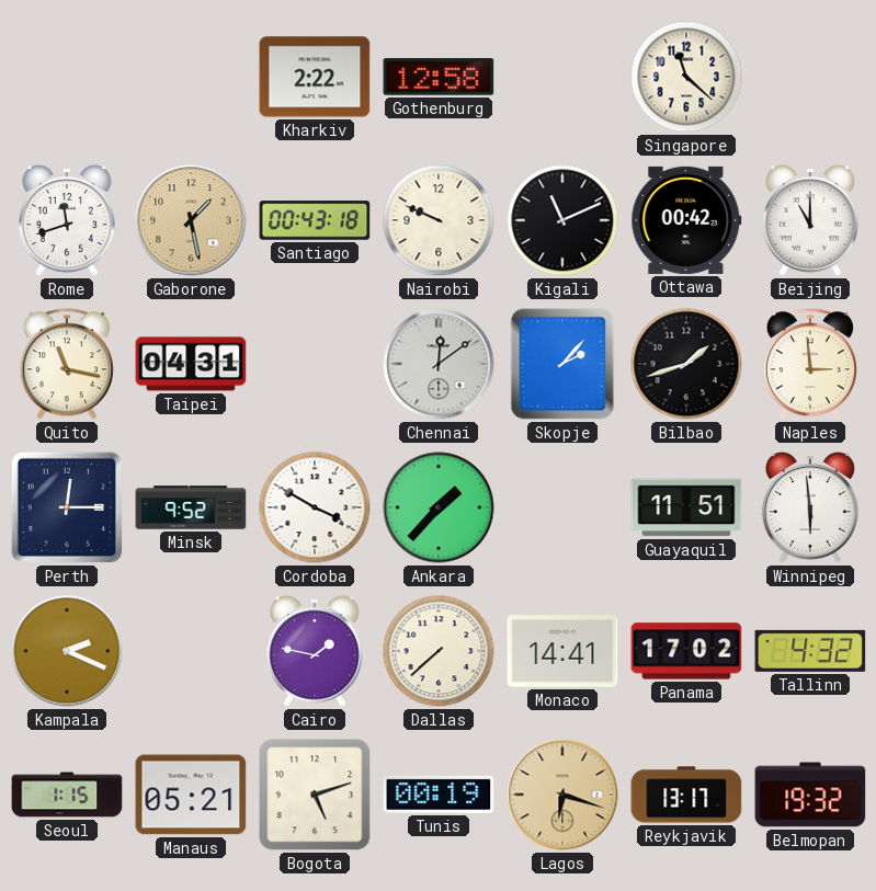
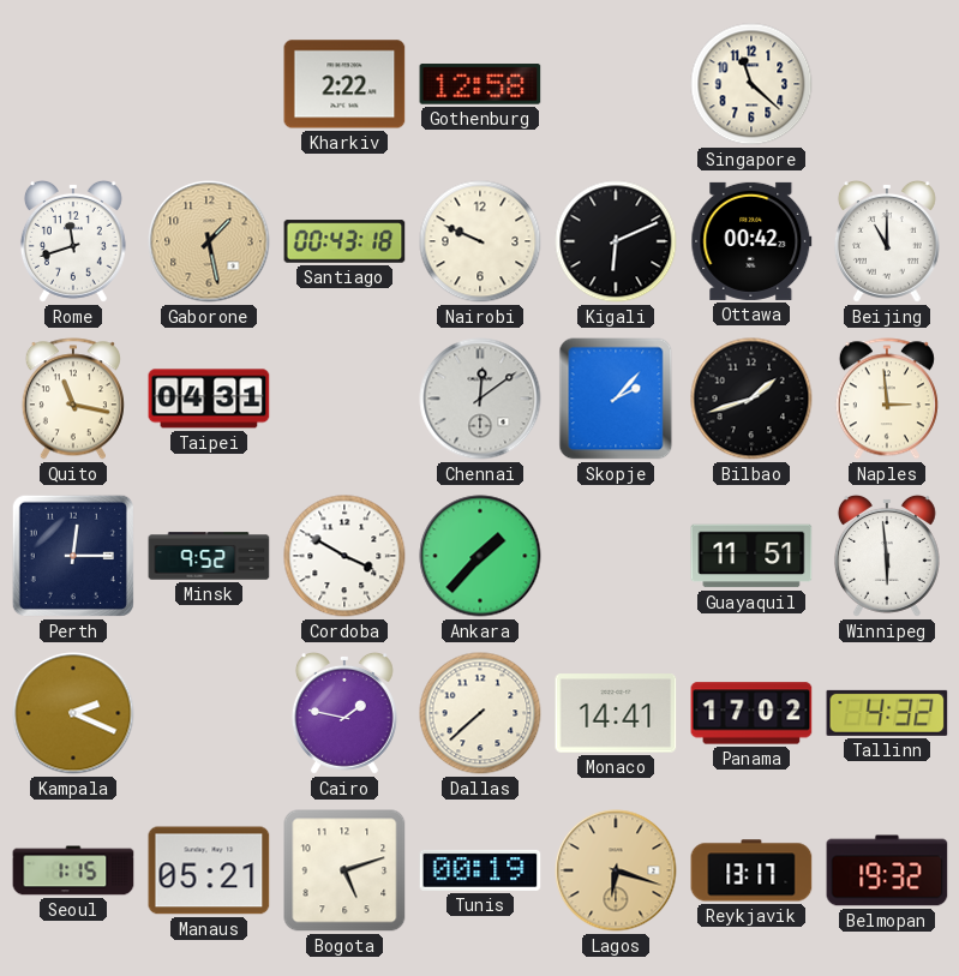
Kigali: 11:11 -> 6:11
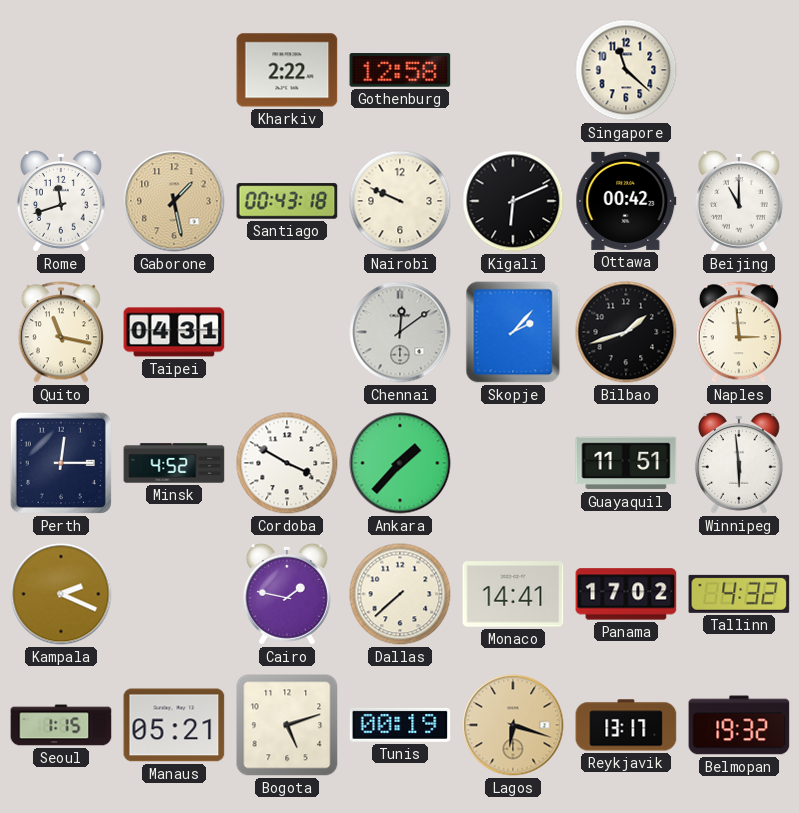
Minsk: 9:52 -> 4:52
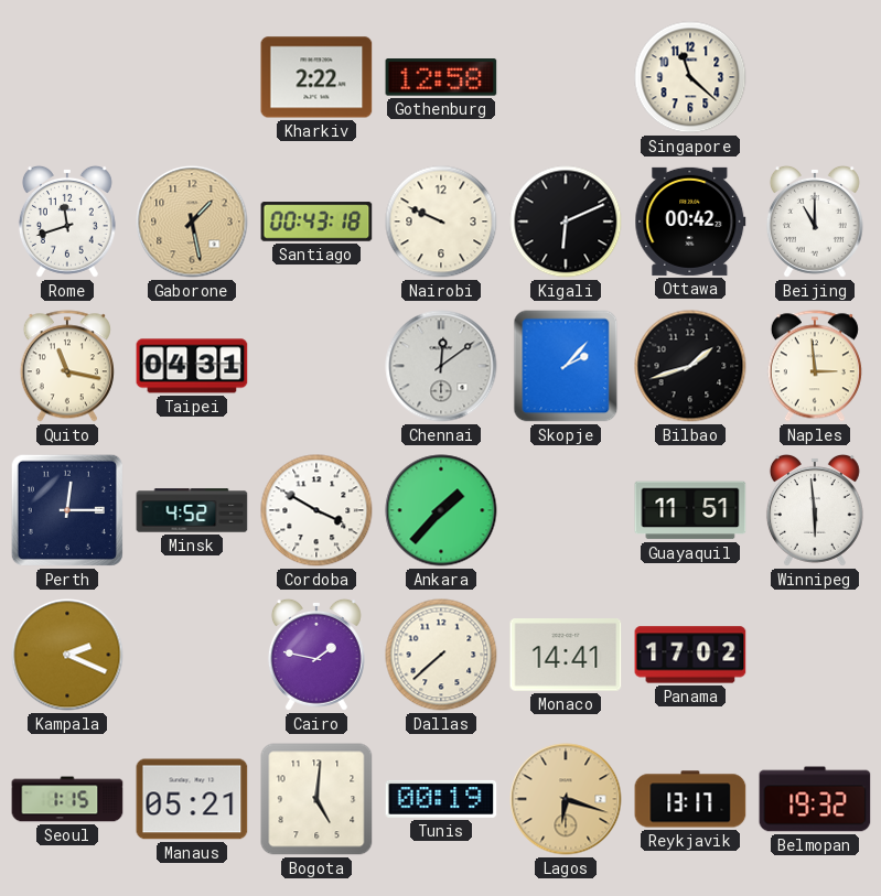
Tallinn: 4:32 -> none
Bogota: 5:12 -> 5:01
